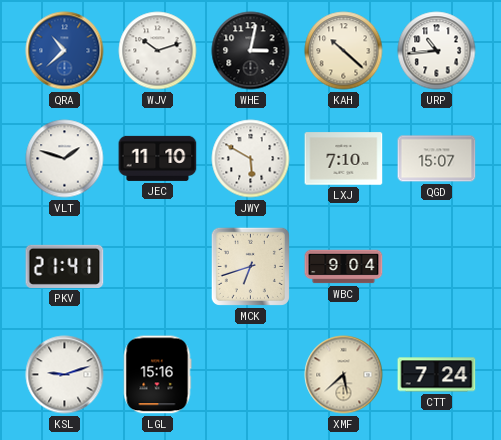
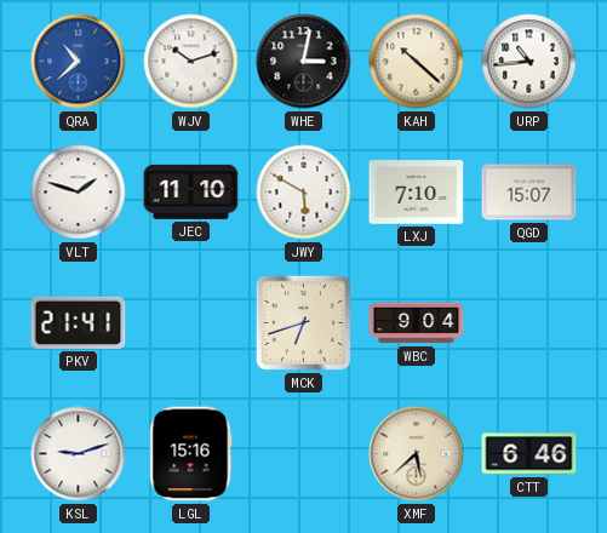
CTT: 7:24 -> 6:46
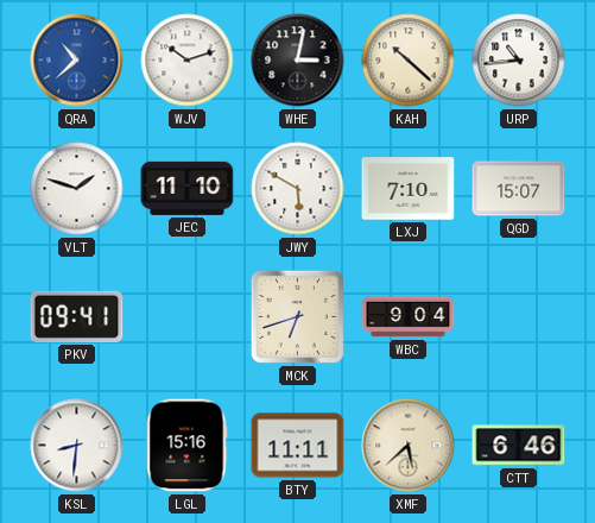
PKV: 21:41 -> 09:41
KSL: 9:12 -> 8:31
BTY: none -> 11:11
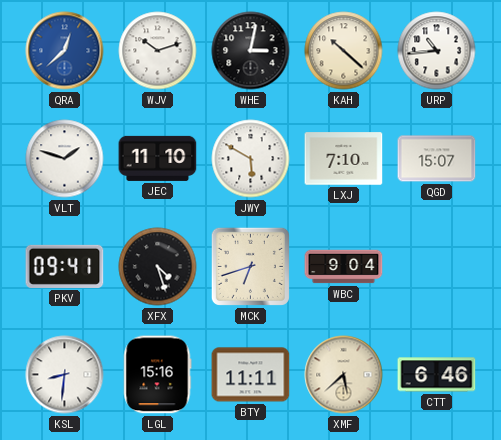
QRA: 10:38 -> 12:38
XFX: none -> 4:27
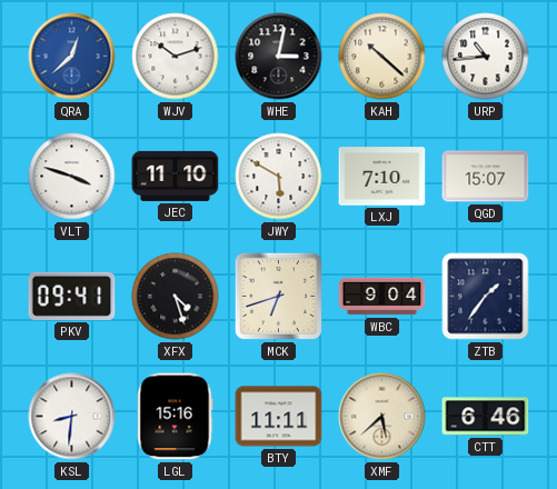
VLT: 1:48 -> 3:48
ZTB: none -> 1:36
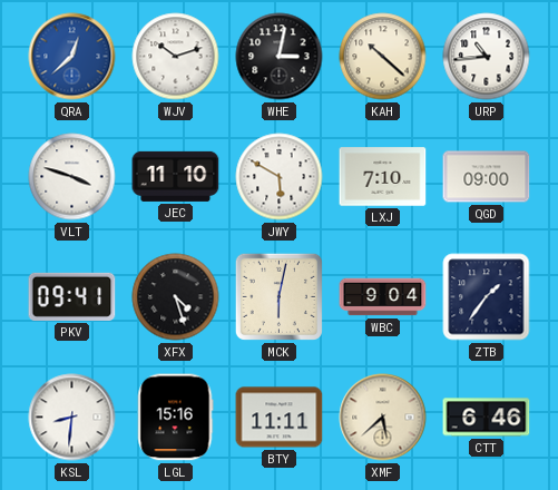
QGD: 15:07 -> 09:00
MCK: 6:42 -> 6:02
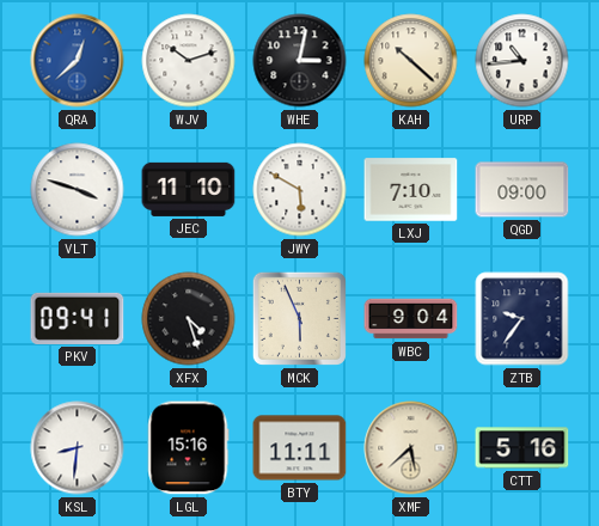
MCK: 6:02 -> 5:56
ZTB: 1:36 -> 9:36
CTT: 6:46 -> 5:16
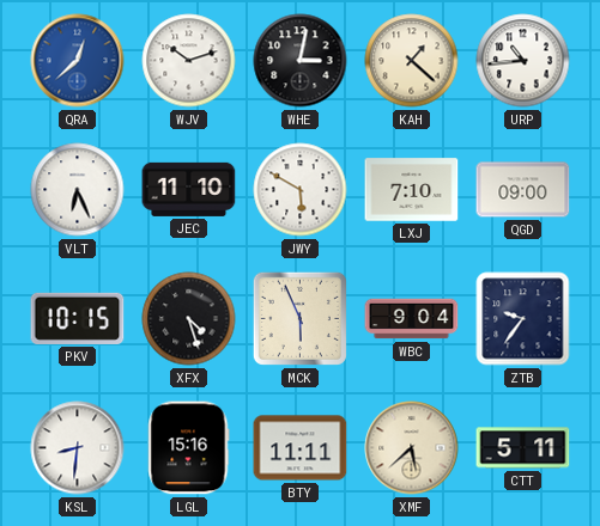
KAH: 10:22 -> 1:22
VLT: 3:48 -> 6:26
PKV: 09:41 -> 10:15
CTT: 5:16 -> 5:11
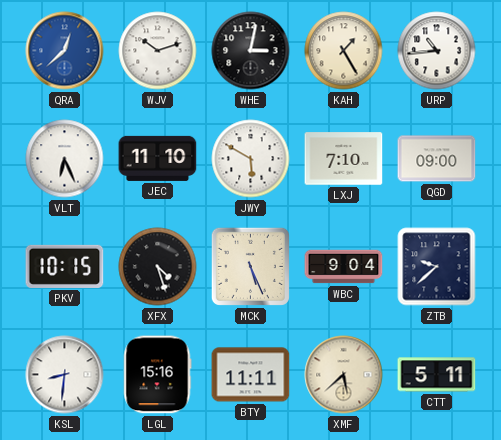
KAH: 1:22 -> 1:25
MCK: 5:56 -> 5:26
ZTB: 9:36 -> 9:38
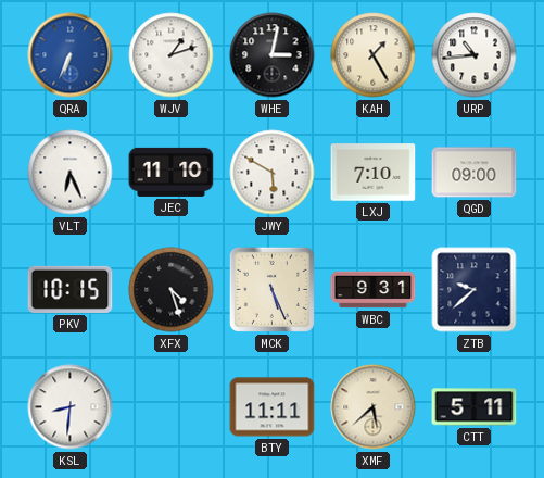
QRA: 12:38 -> 6:34
WJV: 10:12 -> 1:12
WBC: 9:04 -> 9:31
LGL: 15:16 -> none
